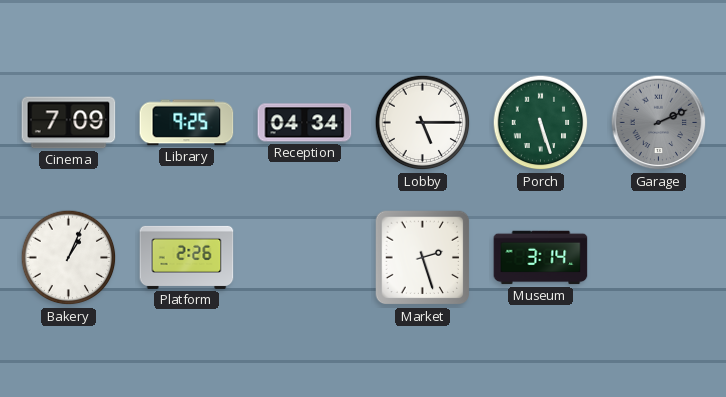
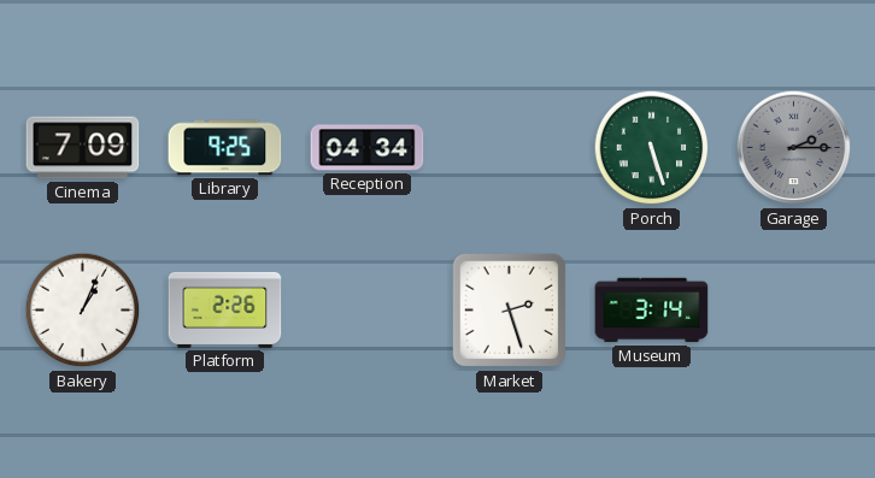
Lobby: 5:15 -> none
Garage: 2:11 -> 2:15
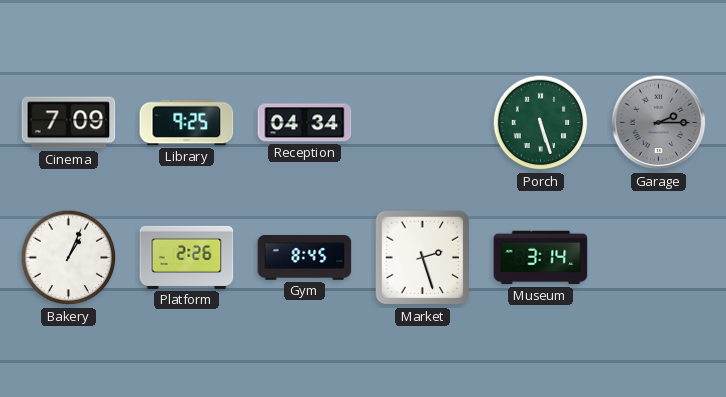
Gym: none -> 8:45
